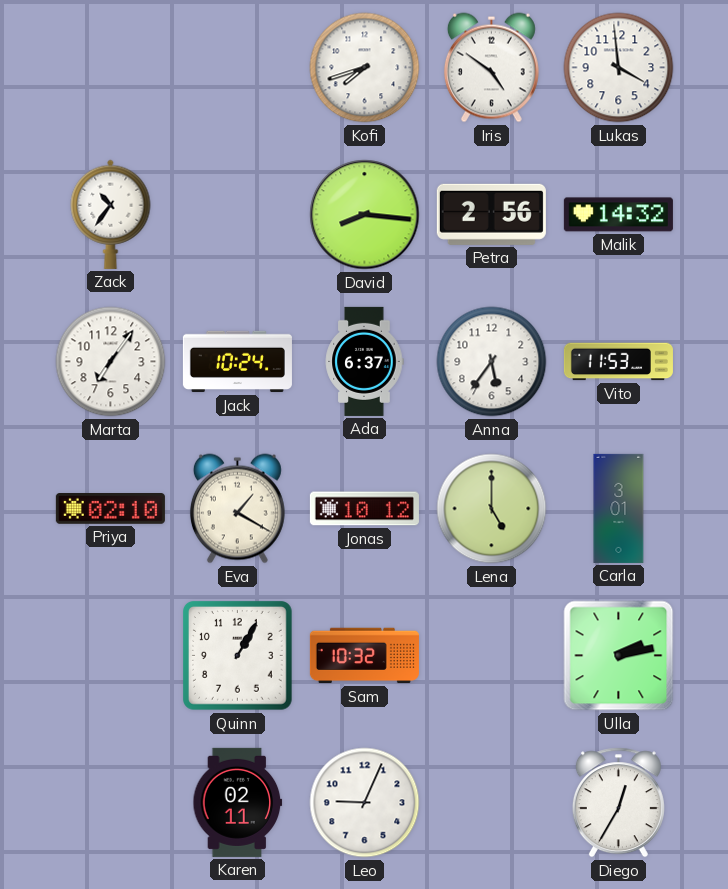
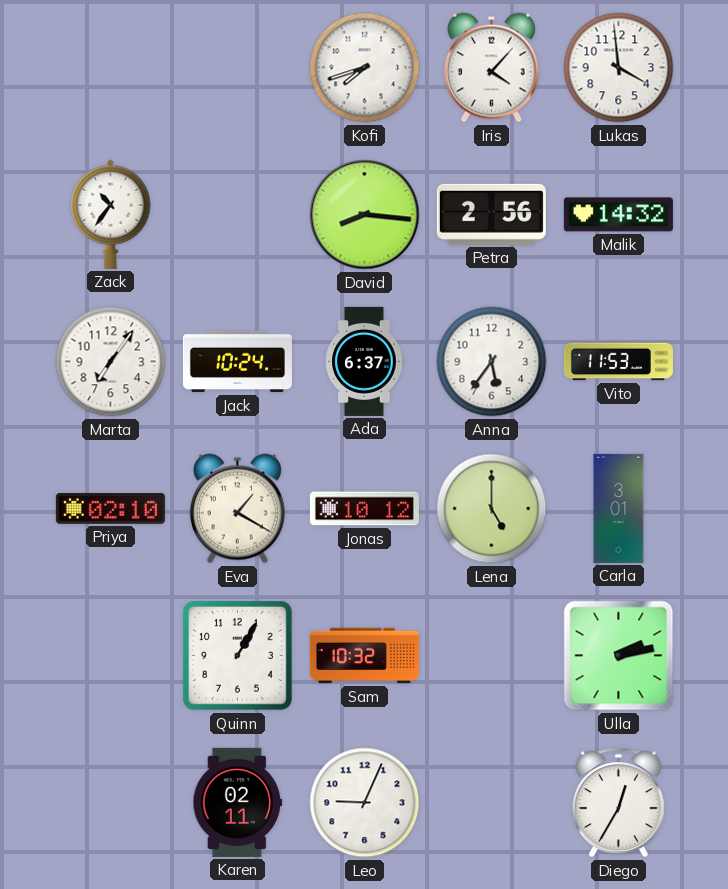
Iris: 4:51 -> 4:07
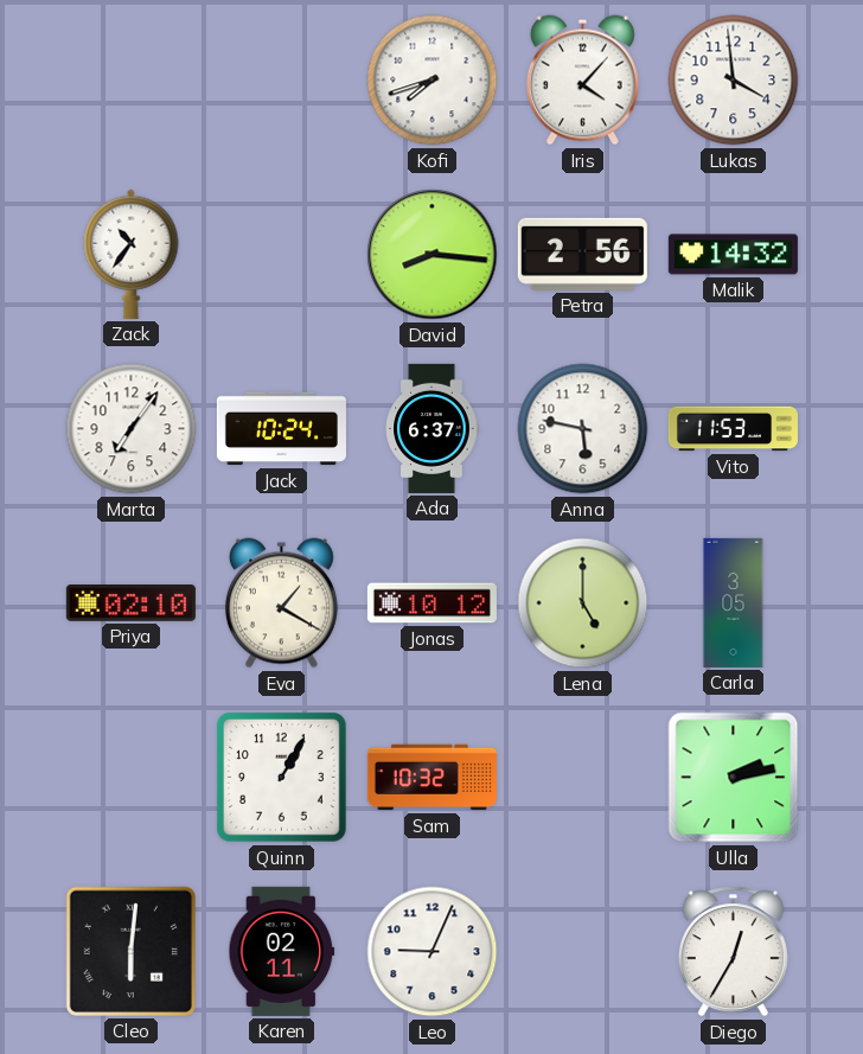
Anna: 5:36 -> 5:47
Carla: 3:01 -> 3:05
Cleo: none -> 6:01
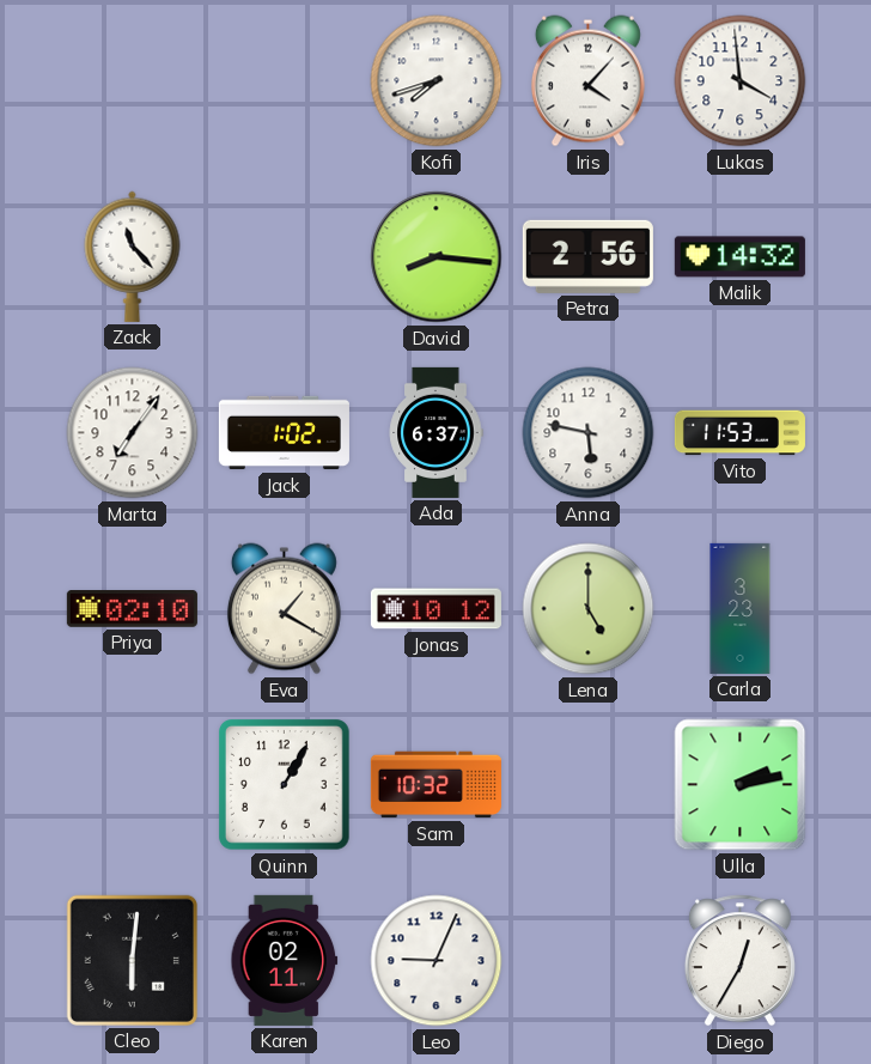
Zack: 10:36 -> 11:23
Jack: 10:24 -> 1:02
Carla: 3:05 -> 3:23
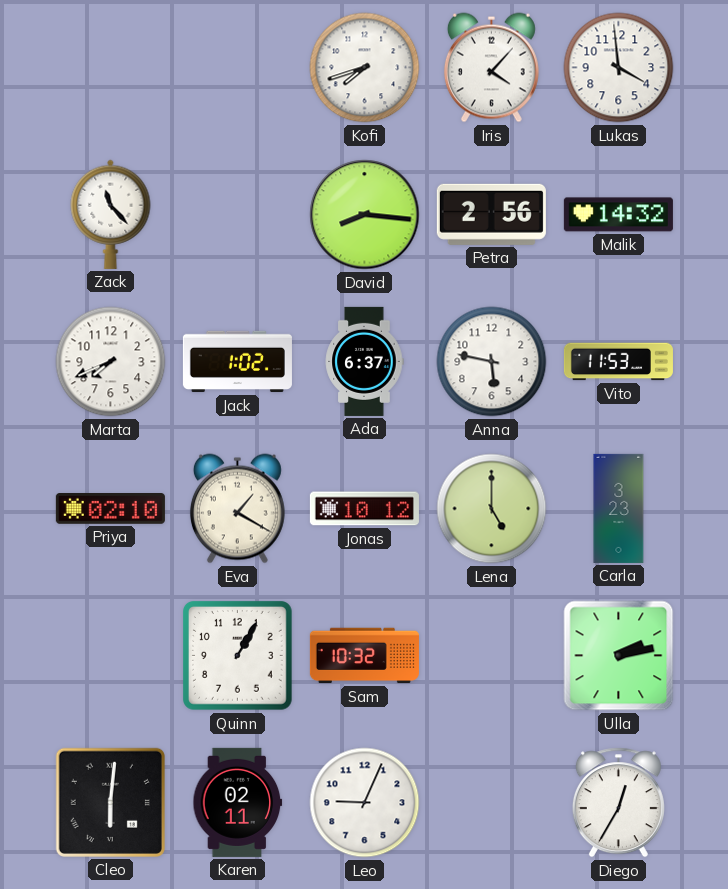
Marta: 7:06 -> 7:41
